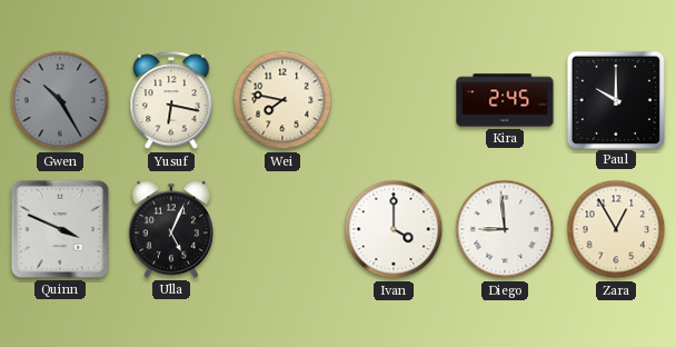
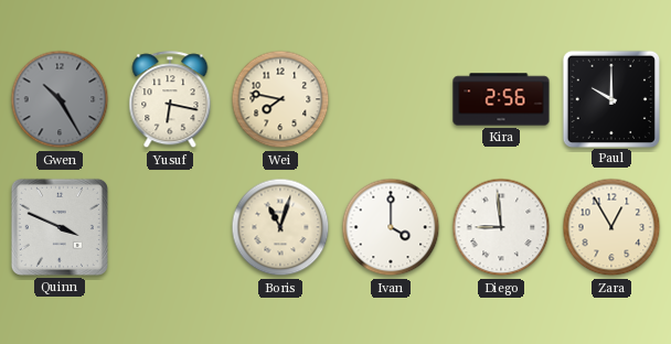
Kira: 2:45 -> 2:56
Ulla: 5:04 -> none
Boris: none -> 11:03
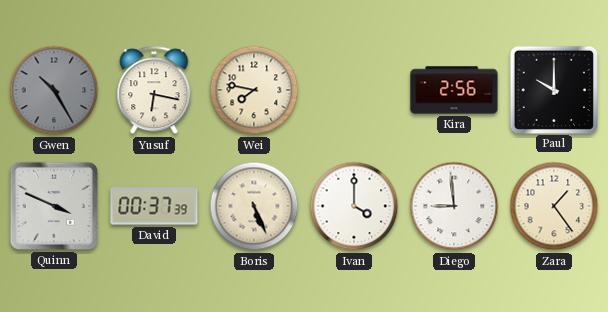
David: none -> 00:37
Boris: 11:03 -> 5:26
Zara: 12:55 -> 1:24
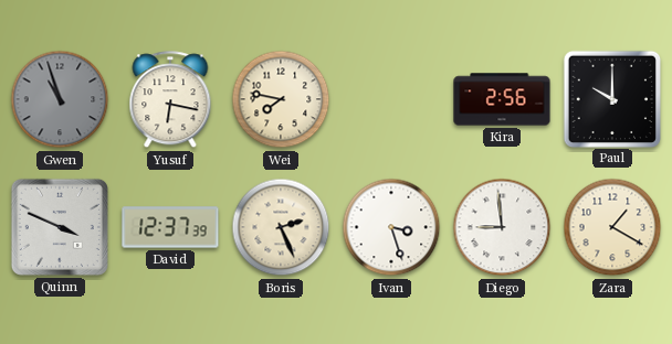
Gwen: 10:25 -> 10:57
David: 00:37 -> 12:37
Boris: 5:26 -> 2:26
Ivan: 4:00 -> 3:27
Zara: 1:24 -> 1:20
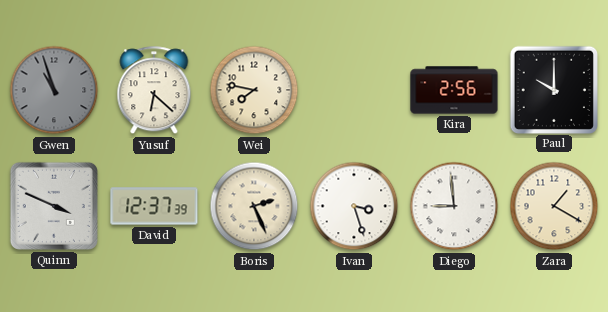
Yusuf: 6:17 -> 6:22
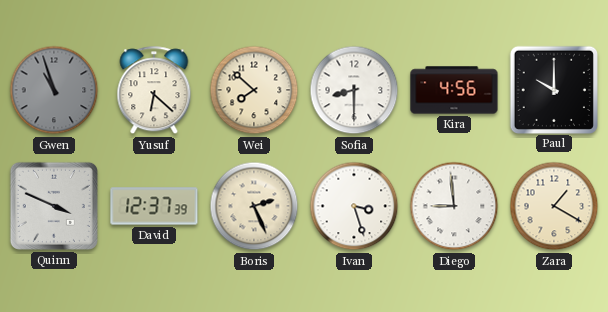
Wei: 7:47 -> 7:52
Sofia: none -> 8:30
Kira: 2:56 -> 4:56
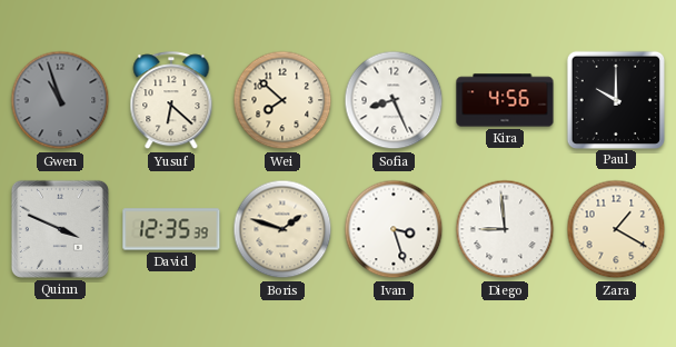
Sofia: 8:30 -> 8:26
David: 12:37 -> 12:35
Boris: 2:26 -> 1:48
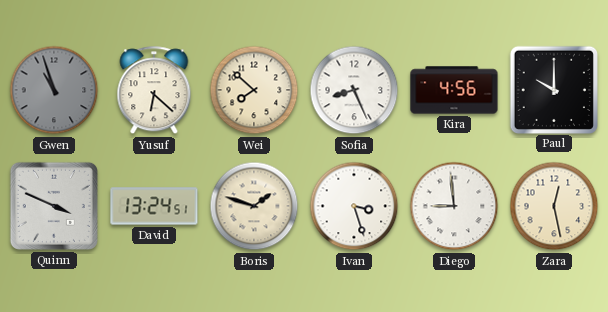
David: 12:35 -> 13:24
Zara: 1:20 -> 12:28
